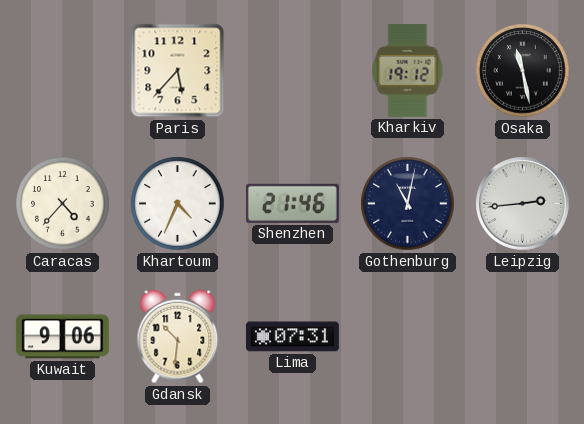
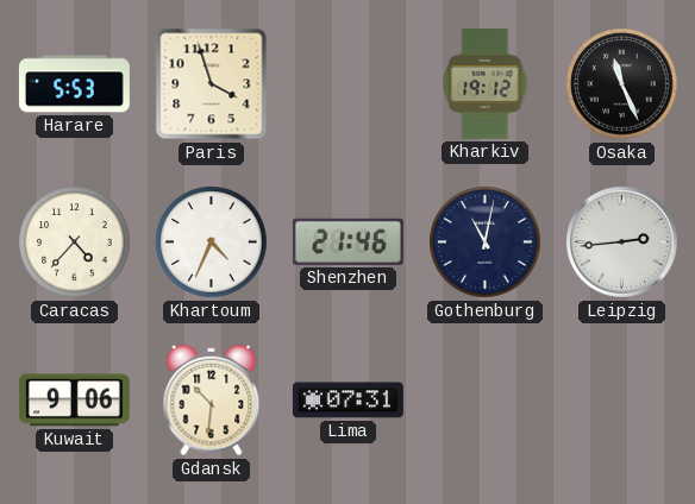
Harare: none -> 5:53
Paris: 5:37 -> 3:57
Osaka: 11:28 -> 11:26
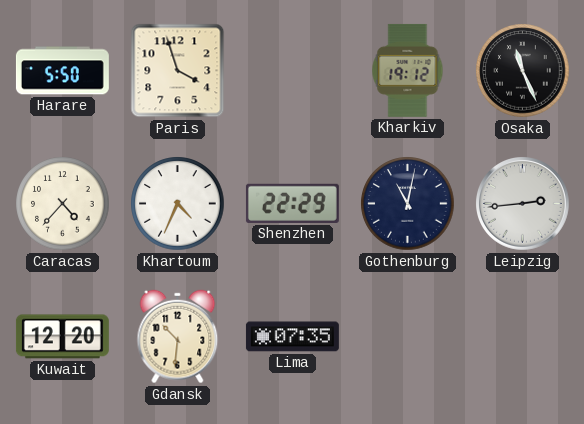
Harare: 5:53 -> 5:50
Shenzhen: 21:46 -> 22:29
Kuwait: 9:06 -> 12:20
Lima: 07:31 -> 07:35
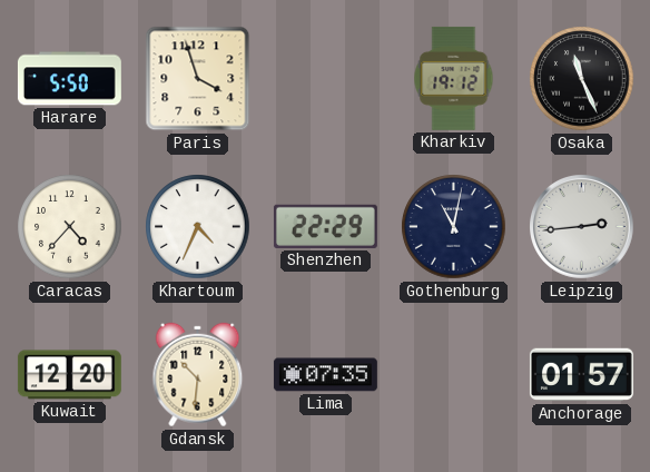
Anchorage: none -> 01:57
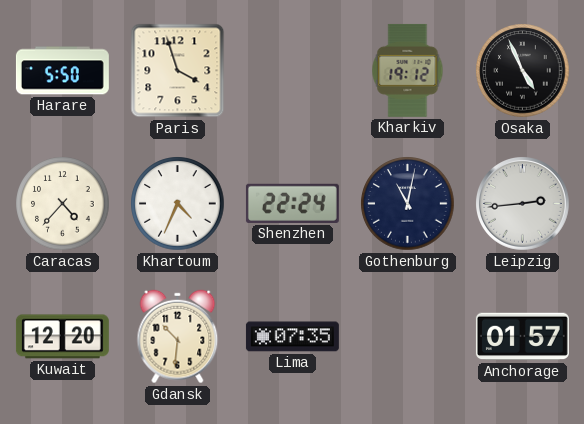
Osaka: 11:26 -> 4:56
Shenzhen: 22:29 -> 22:24
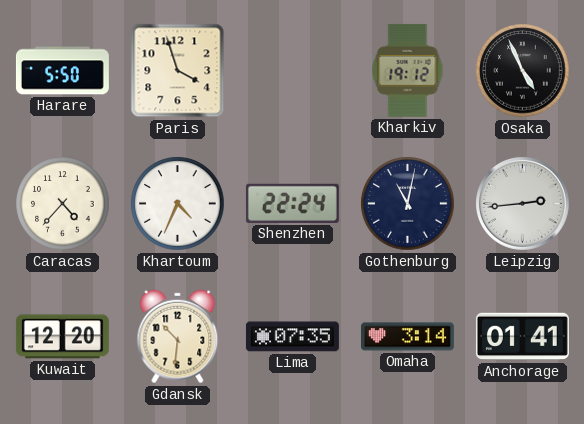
Omaha: none -> 3:14
Anchorage: 01:57 -> 01:41
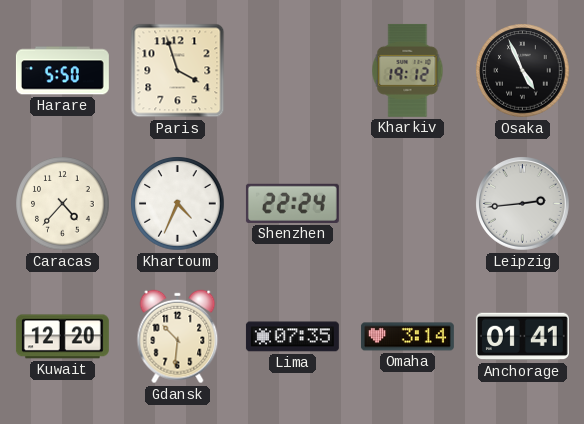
Gothenburg: 11:02 -> none
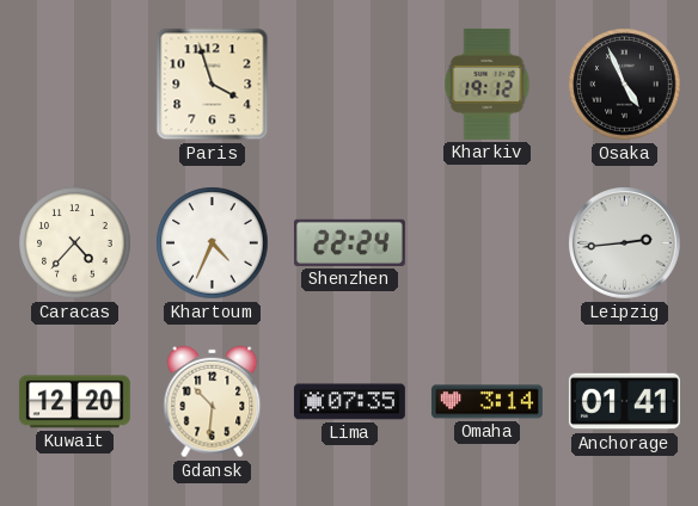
Harare: 5:50 -> none
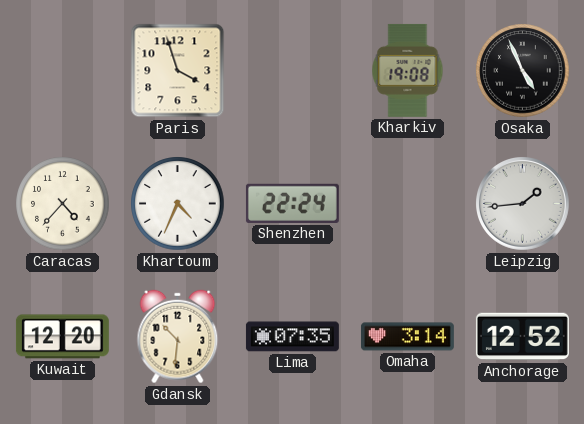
Kharkiv: 19:12 -> 19:08
Leipzig: 2:44 -> 1:44
Anchorage: 01:41 -> 12:52
